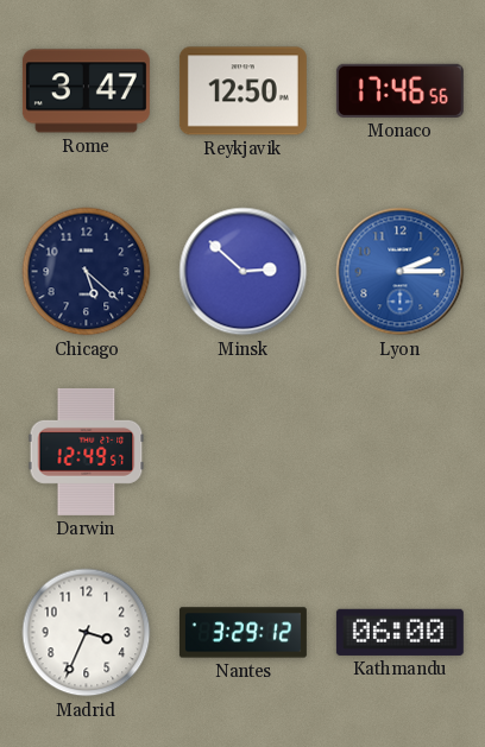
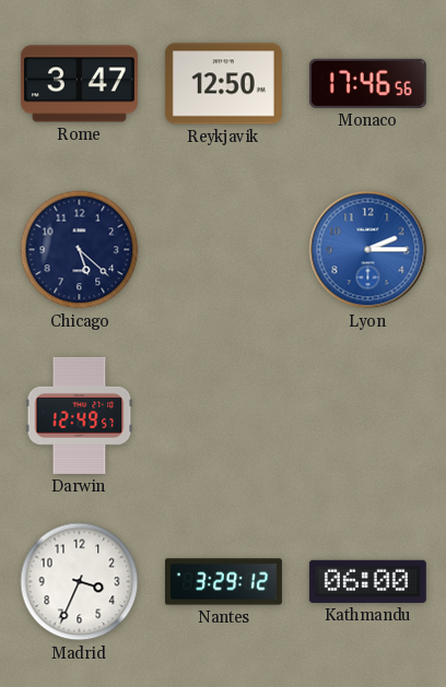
Minsk: 2:52 -> none
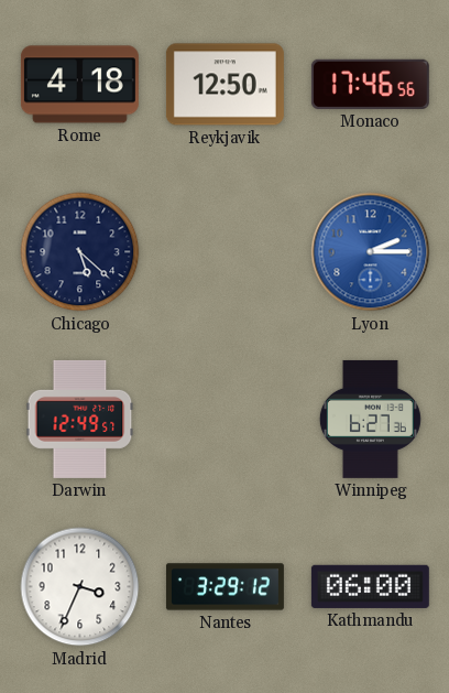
Rome: 3:47 -> 4:18
Winnipeg: none -> 6:27
